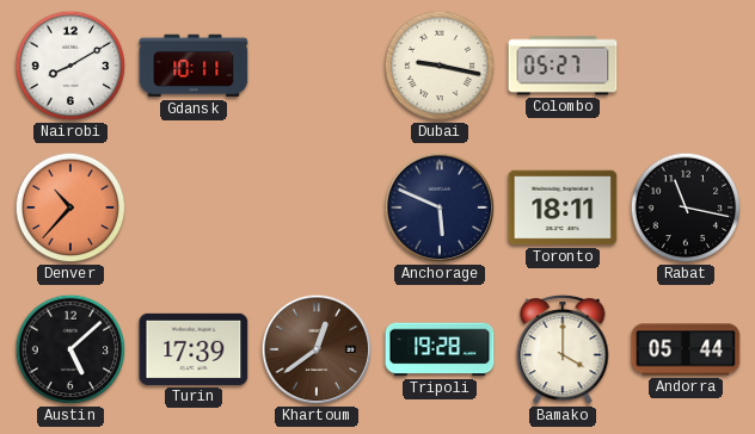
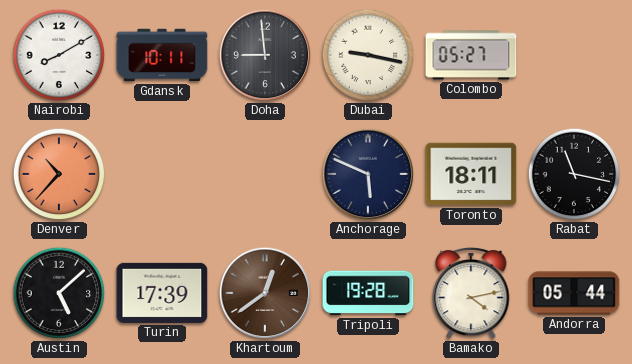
Doha: none -> 8:59
Bamako: 4:00 -> 4:13
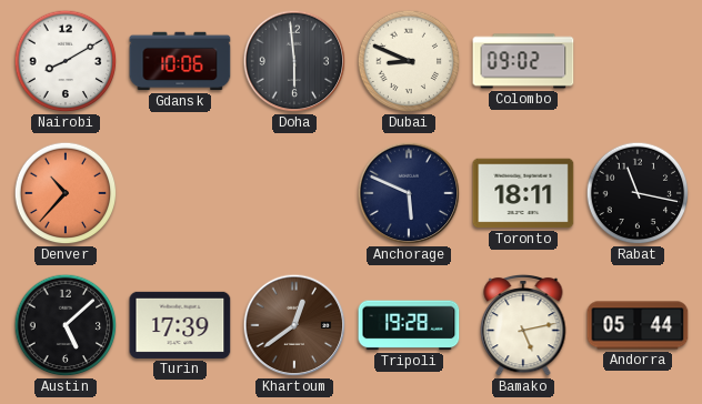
Gdansk: 10:11 -> 10:06
Doha: 8:59 -> 5:59
Dubai: 9:17 -> 8:49
Colombo: 05:27 -> 09:02
Bamako: 4:13 -> 5:13
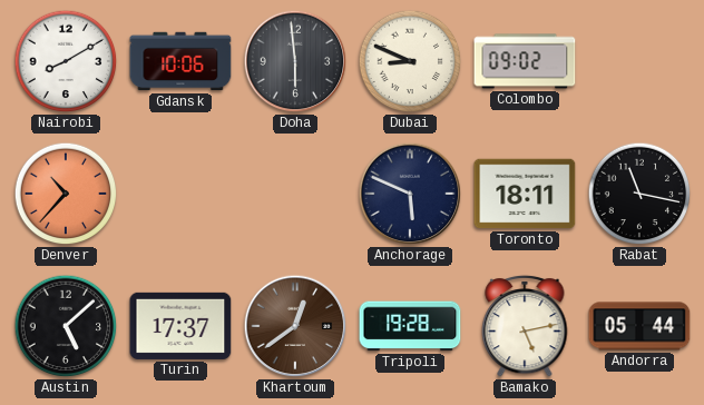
Turin: 17:39 -> 17:37
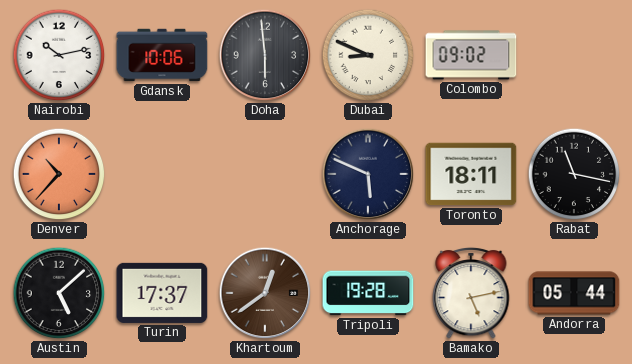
Nairobi: 8:10 -> 10:13
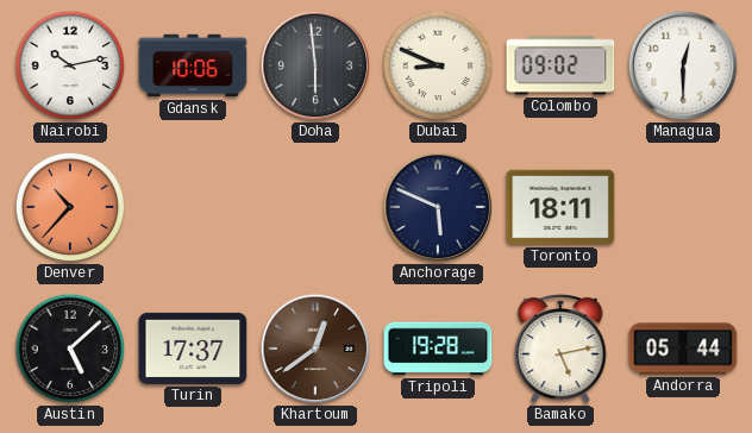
Managua: none -> 12:30
Rabat: 11:17 -> none
